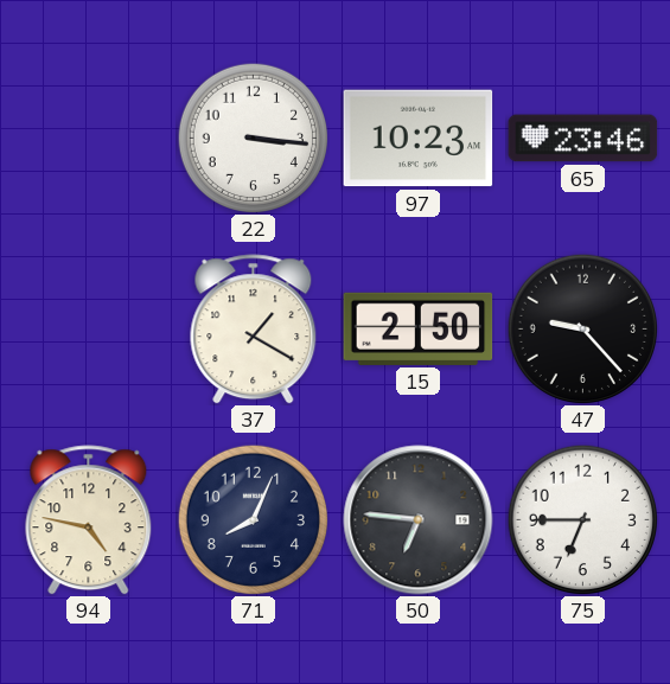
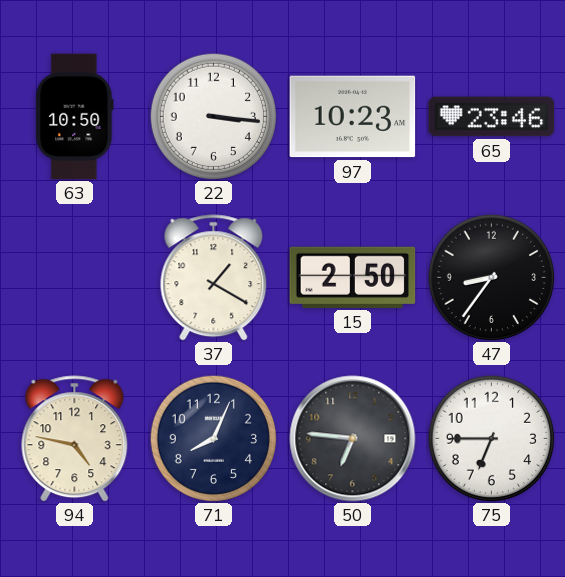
63: none -> 10:50
47: 9:23 -> 8:36
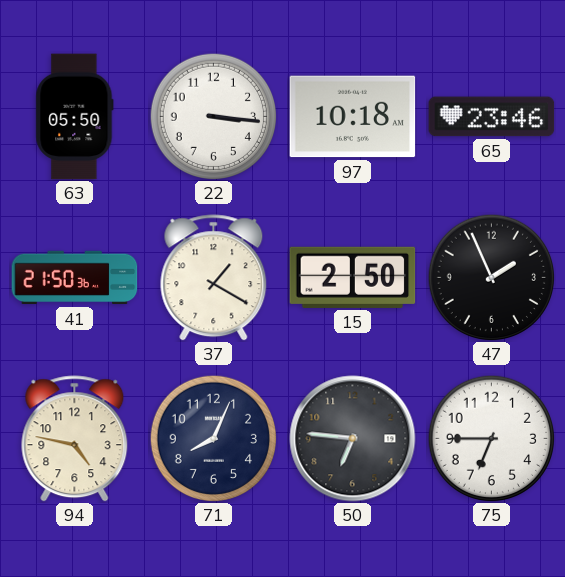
63: 10:50 -> 05:50
97: 10:23 -> 10:18
41: none -> 21:50
47: 8:36 -> 1:56
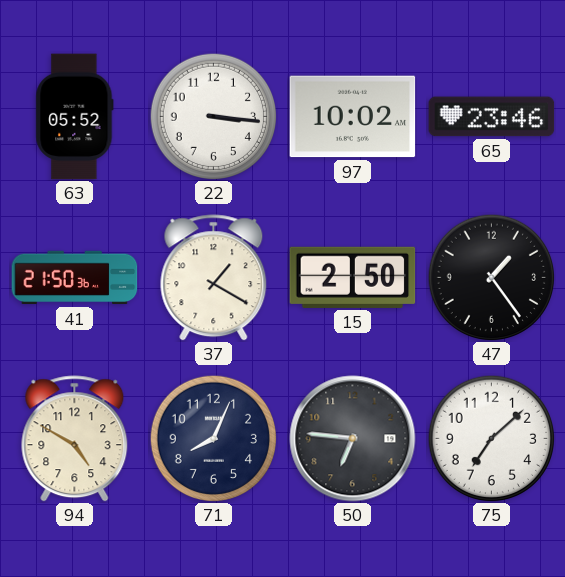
63: 05:50 -> 05:52
97: 10:18 -> 10:02
47: 1:56 -> 1:24
94: 4:47 -> 4:50
75: 6:45 -> 7:08
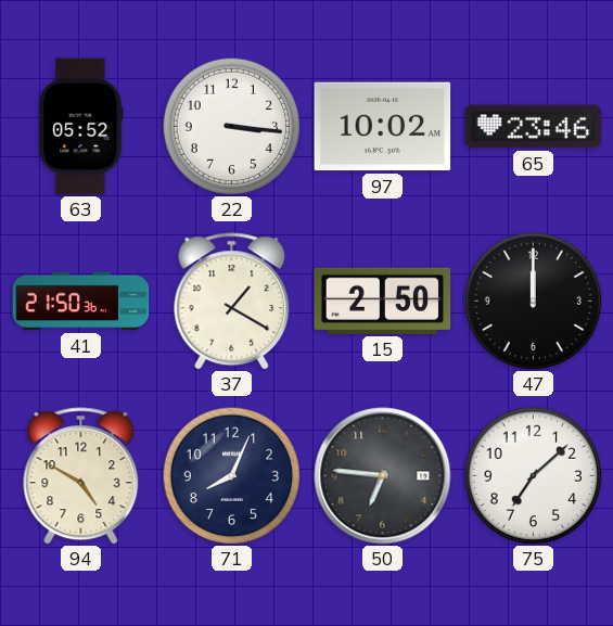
47: 1:24 -> 12:00
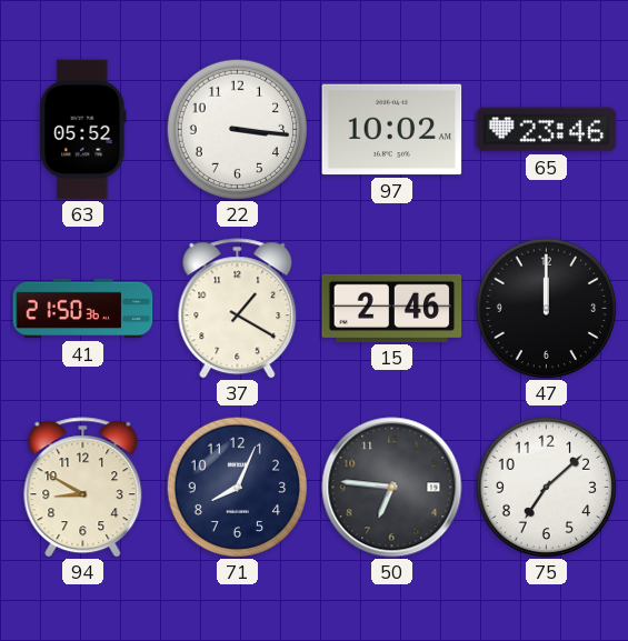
15: 2:50 -> 2:46
94: 4:50 -> 8:50
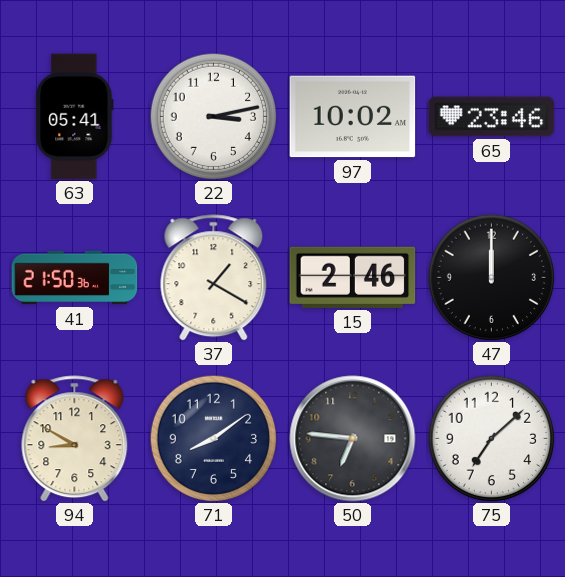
63: 05:52 -> 05:41
22: 3:16 -> 3:13
71: 8:04 -> 8:09
